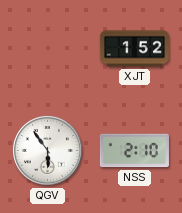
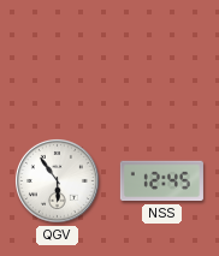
XJT: 1:52 -> none
NSS: 2:10 -> 12:45
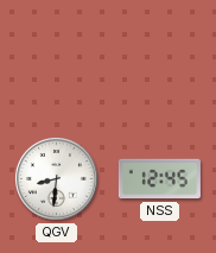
QGV: 5:54 -> 8:31
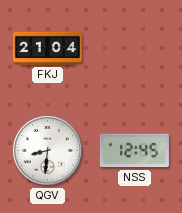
FKJ: none -> 21:04
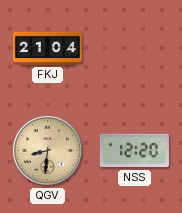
QGV dial: white -> champagne
NSS: 12:45 -> 12:20
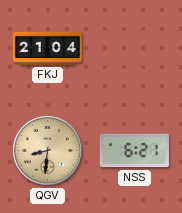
NSS: 12:20 -> 6:21
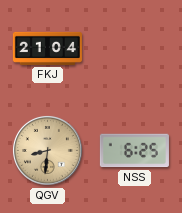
NSS: 6:21 -> 6:25
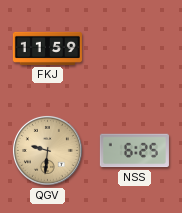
FKJ: 21:04 -> 11:59
QGV: 8:31 -> 9:31
